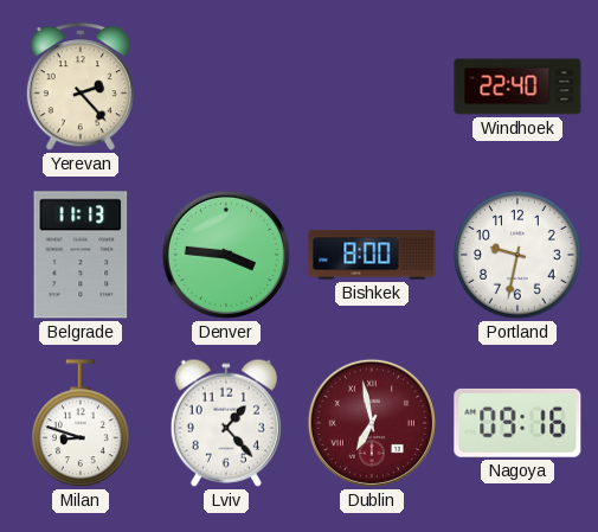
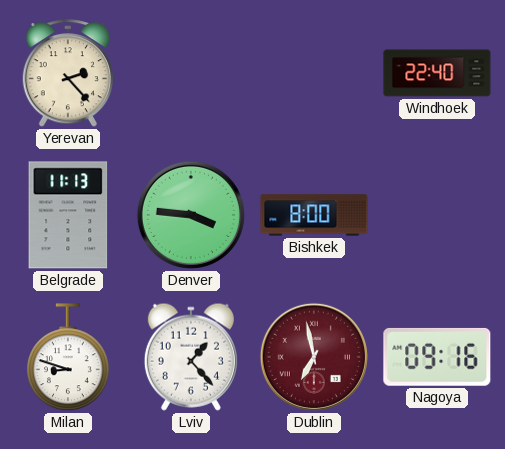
Portland: 9:32 -> none
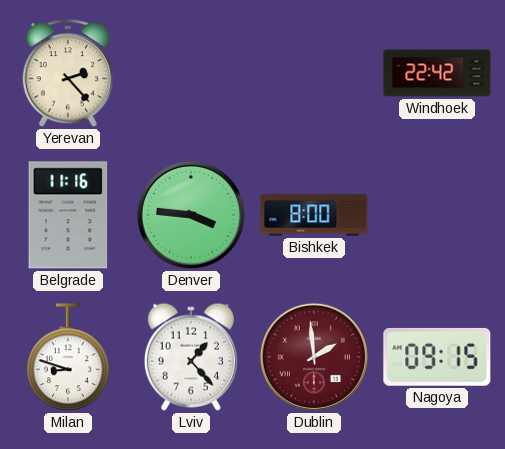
Windhoek: 22:40 -> 22:42
Belgrade: 11:13 -> 11:16
Dublin: 6:58 -> 1:59
Nagoya: 09:16 -> 09:15
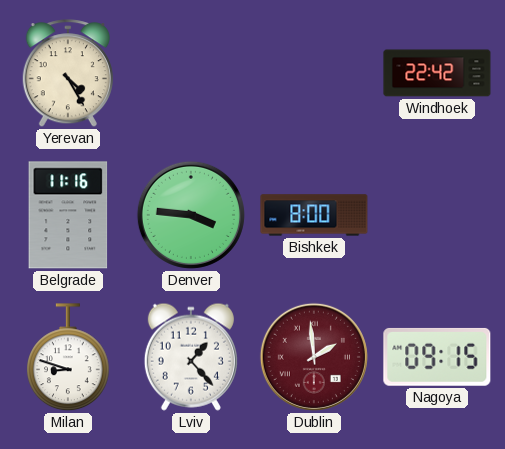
Yerevan: 2:23 -> 4:25
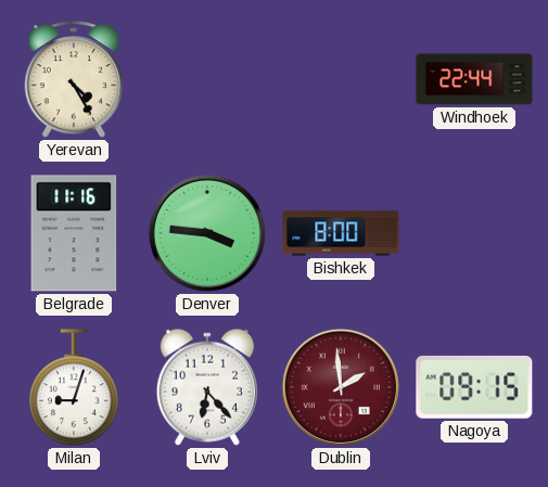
Windhoek: 22:42 -> 22:44
Milan: 8:48 -> 9:03
Lviv: 1:23 -> 6:23
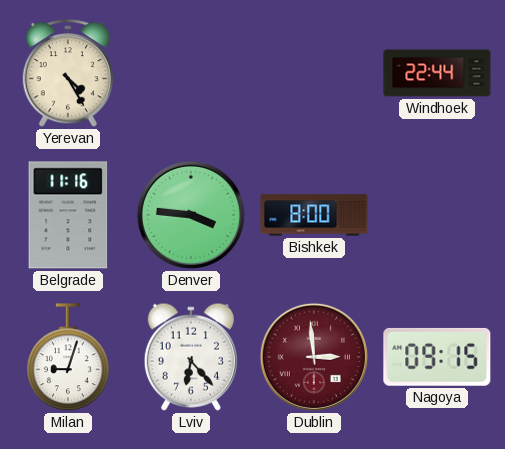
Dublin: 1:59 -> 2:59
